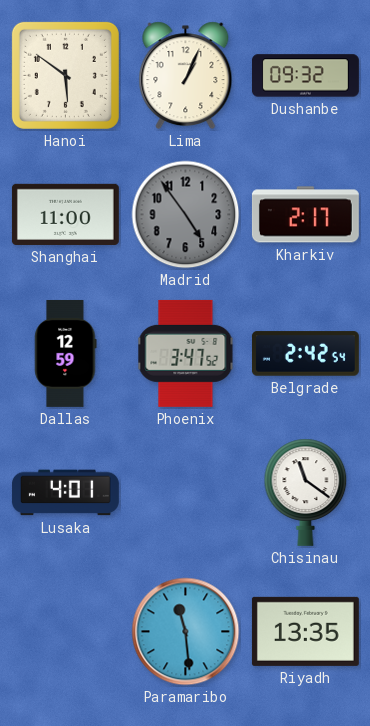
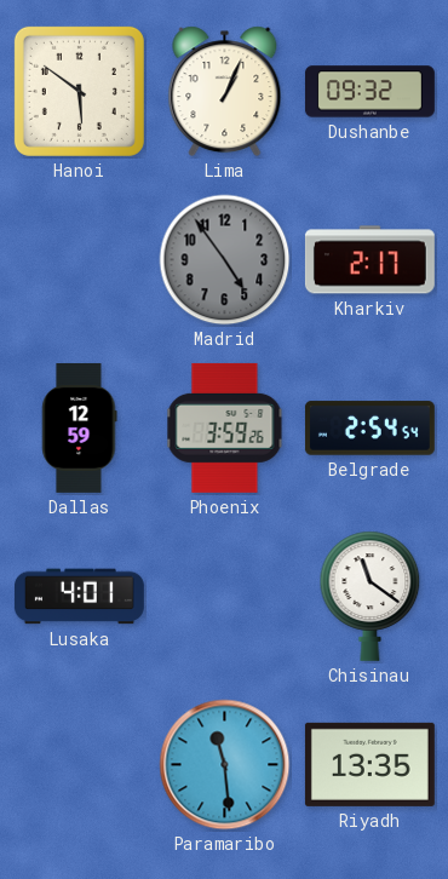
Shanghai: 11:00 -> none
Phoenix: 3:47 -> 3:59
Belgrade: 2:42 -> 2:54
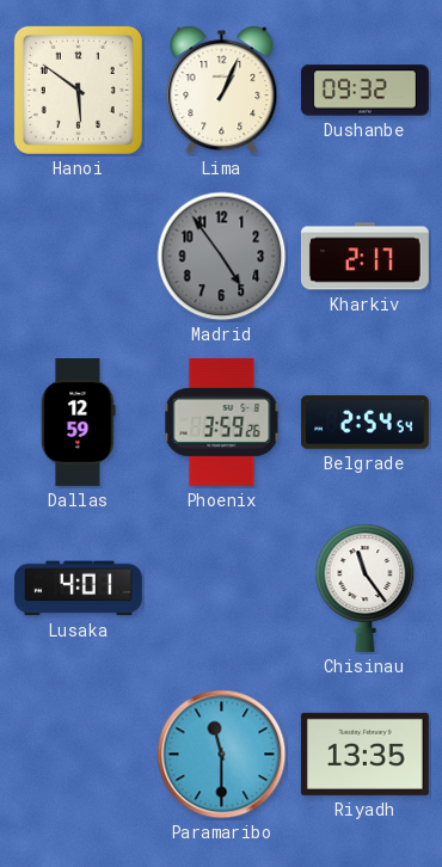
Chisinau: 11:21 -> 11:24
Paramaribo: 11:29 -> 11:30
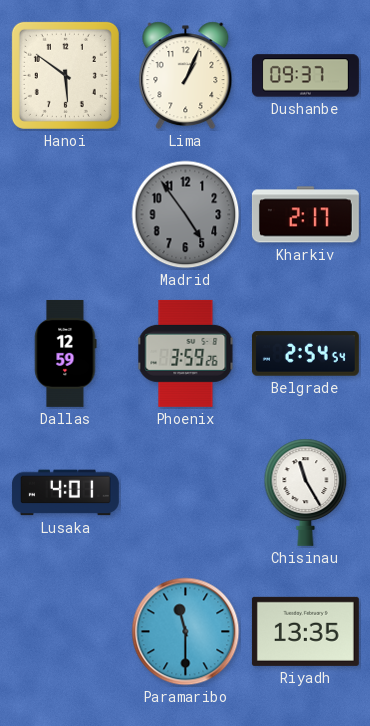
Dushanbe: 09:32 -> 09:37
Chisinau: 11:24 -> 11:25
